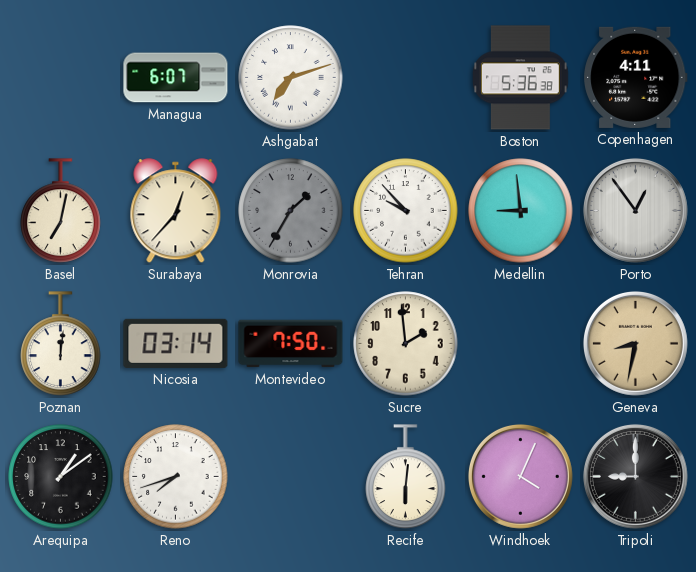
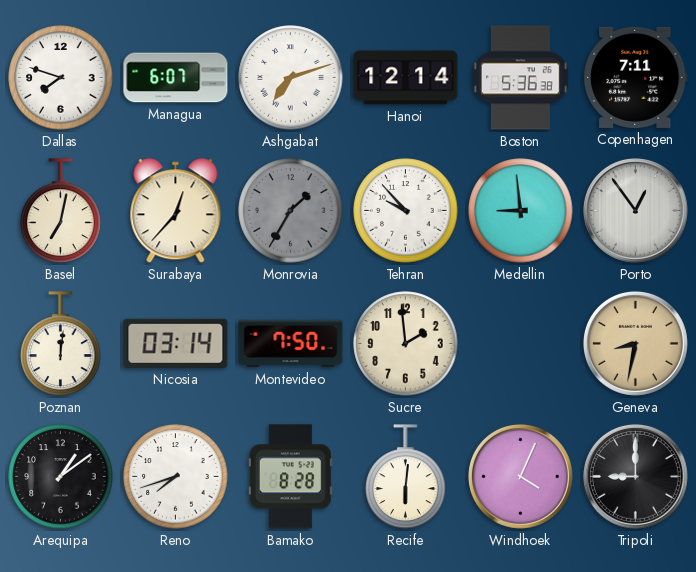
Dallas: none -> 7:48
Hanoi: none -> 12:14
Copenhagen: 4:11 -> 7:11
Bamako: none -> 8:28
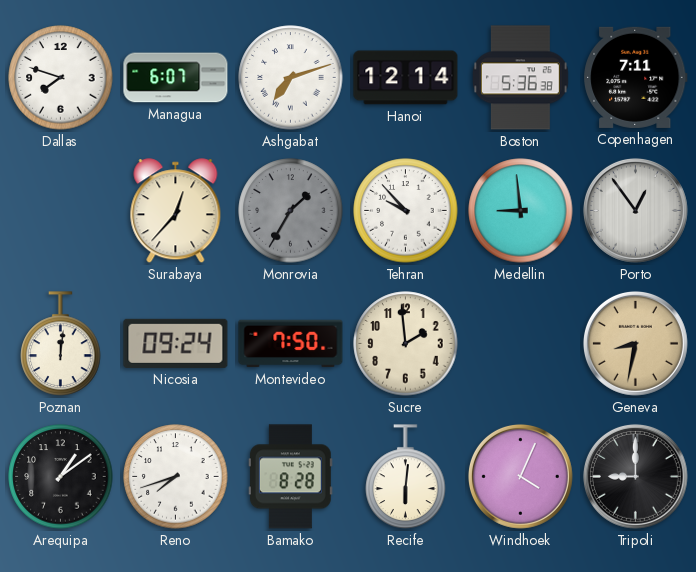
Basel: 7:02 -> none
Nicosia: 03:14 -> 09:24
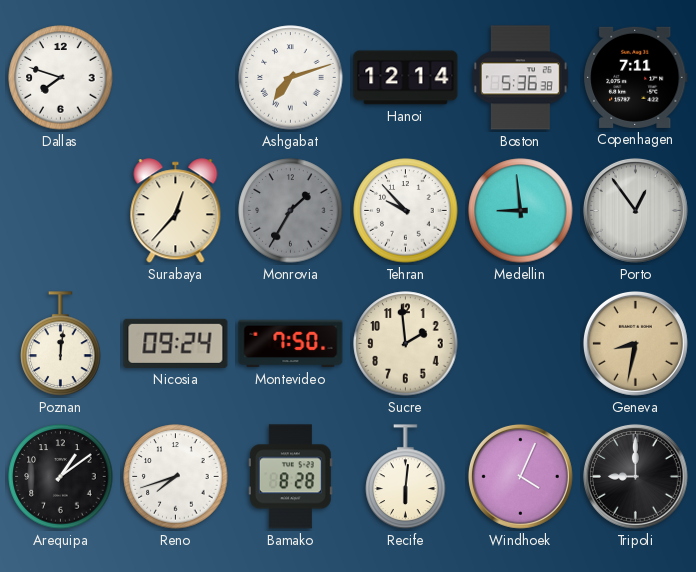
Managua: 6:07 -> none
